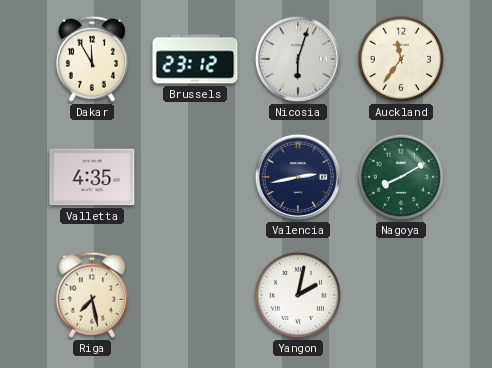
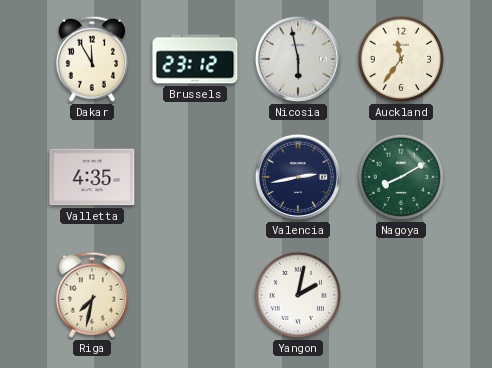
Nicosia: 6:03 -> 5:58
Riga: 7:28 -> 7:32
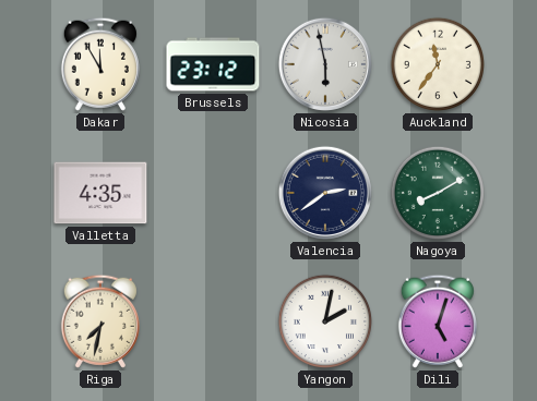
Valencia: 2:43 -> 2:39
Dili: none -> 5:03
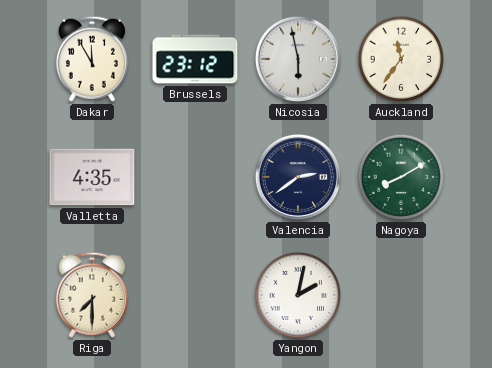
Riga: 7:32 -> 7:30
Dili: 5:03 -> none
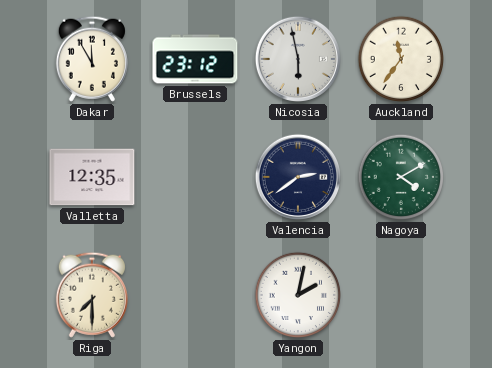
Valletta: 4:35 -> 12:35
Nagoya: 8:10 -> 4:10
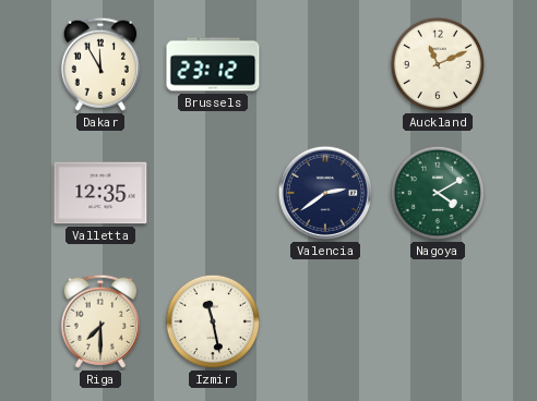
Nicosia: 5:58 -> none
Auckland: 11:36 -> 11:11
Izmir: none -> 11:28
Yangon: 2:02 -> none
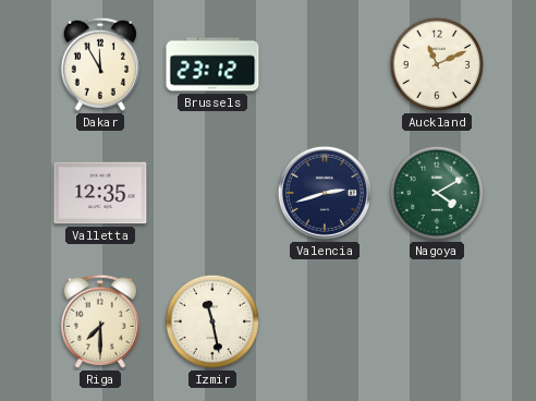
Valencia: 2:39 -> 2:42
